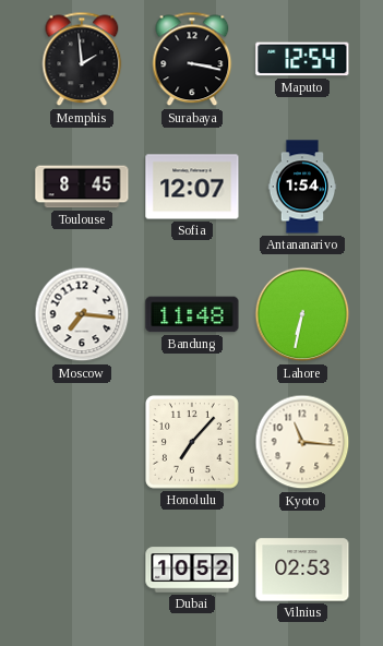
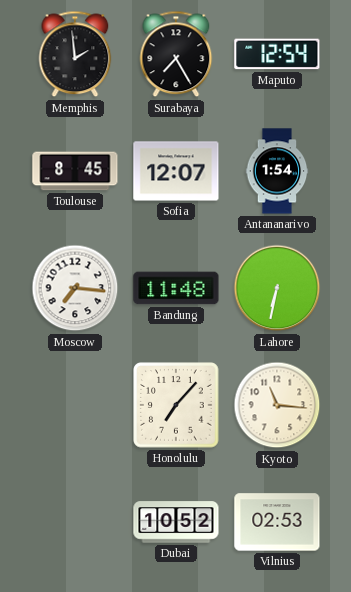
Surabaya: 3:17 -> 7:25
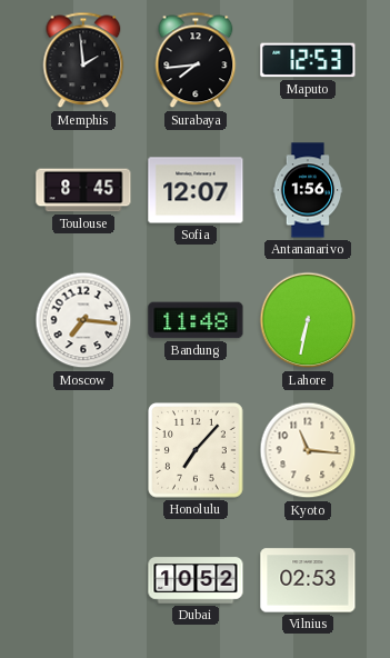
Surabaya: 7:25 -> 7:44
Maputo: 12:54 -> 12:53
Antananarivo: 1:54 -> 1:56
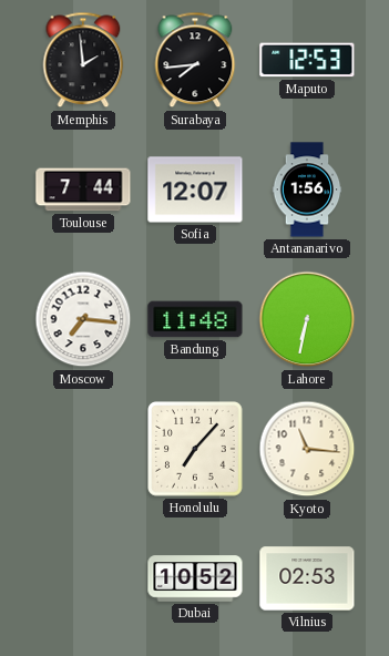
Toulouse: 8:45 -> 7:44
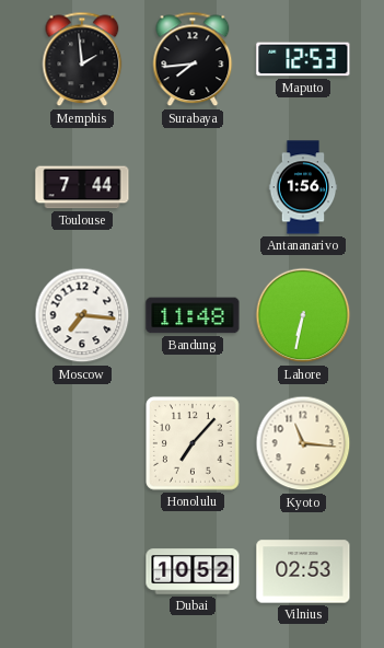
Sofia: 12:07 -> none
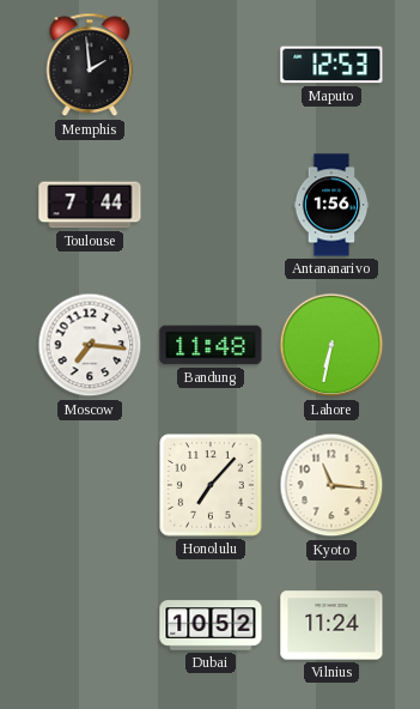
Surabaya: 7:44 -> none
Vilnius: 02:53 -> 11:24
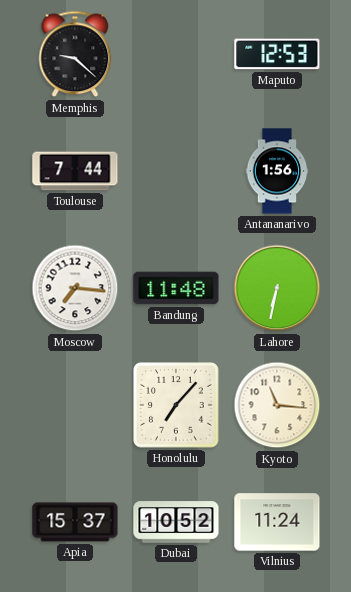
Memphis: 1:59 -> 9:22
Apia: none -> 15:37
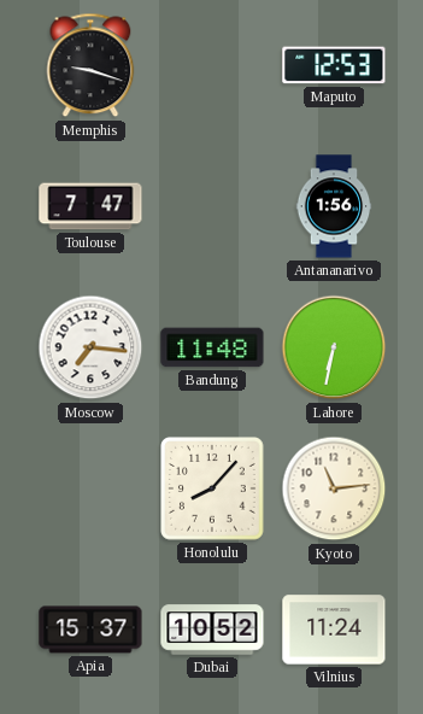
Memphis: 9:22 -> 9:18
Toulouse: 7:44 -> 7:47
Honolulu: 7:07 -> 8:07
Kyoto: 11:16 -> 11:14
